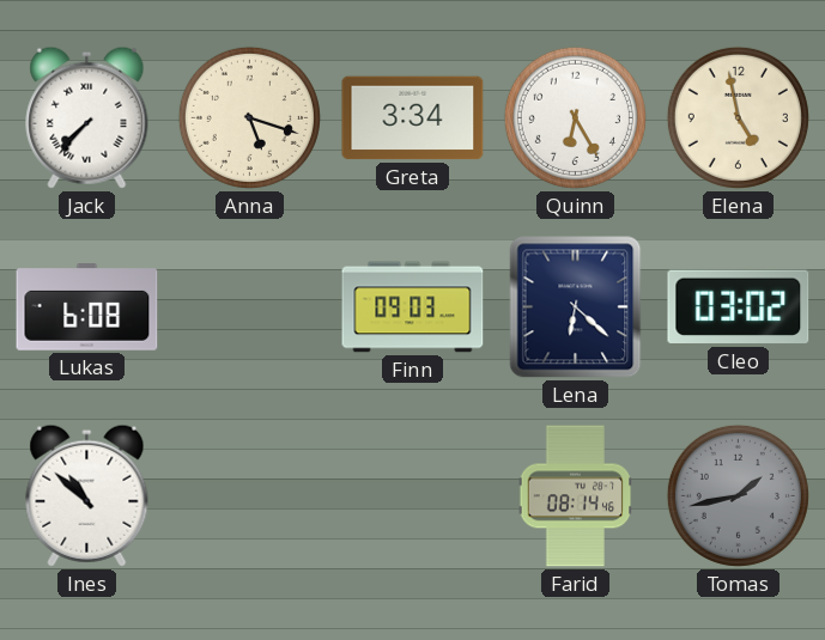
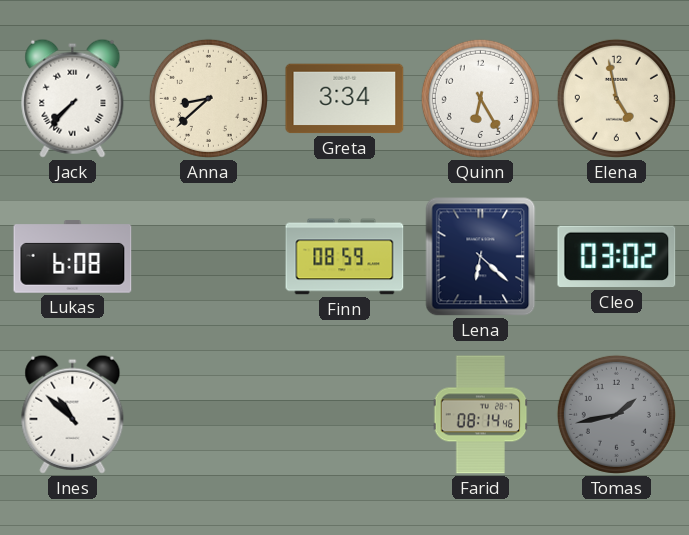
Anna: 5:18 -> 8:38
Finn: 09:03 -> 08:59
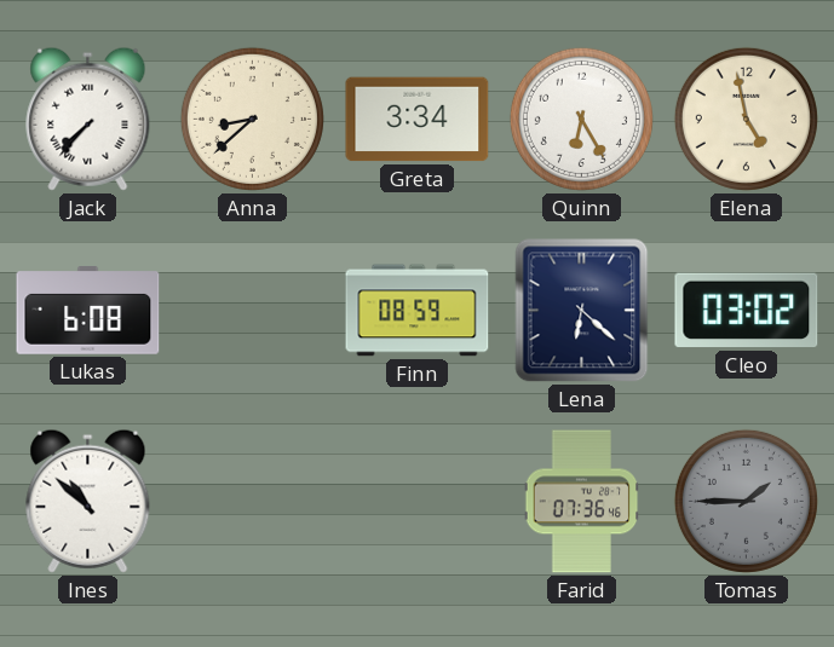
Farid: 08:14 -> 07:36
Tomas: 1:43 -> 1:45
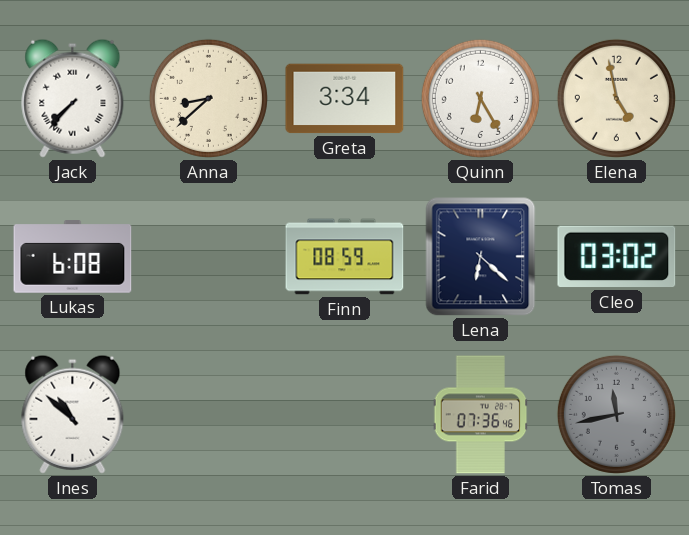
Tomas: 1:45 -> 11:43
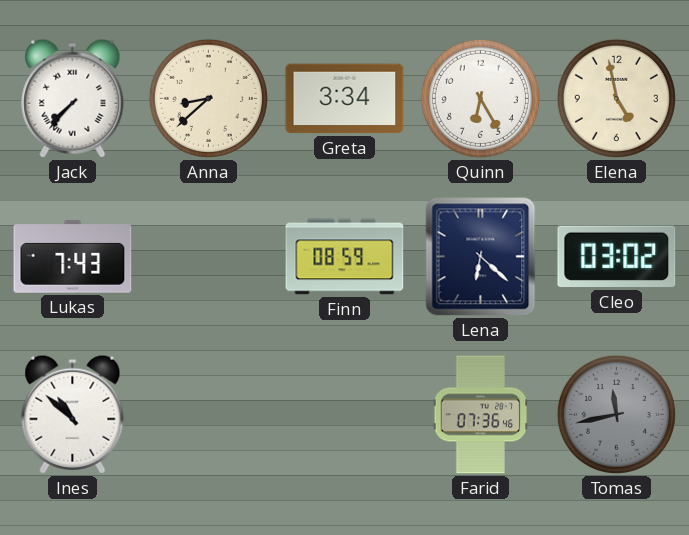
Lukas: 6:08 -> 7:43
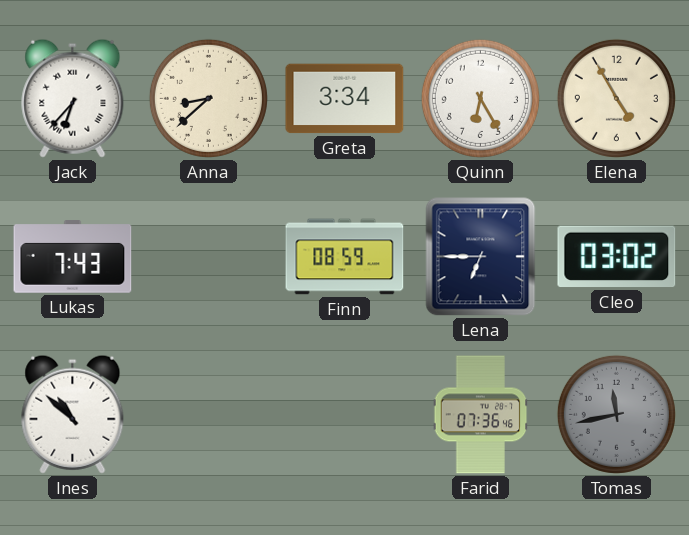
Jack: 7:37 -> 6:37
Elena: 4:58 -> 4:55
Lena: 6:22 -> 6:45
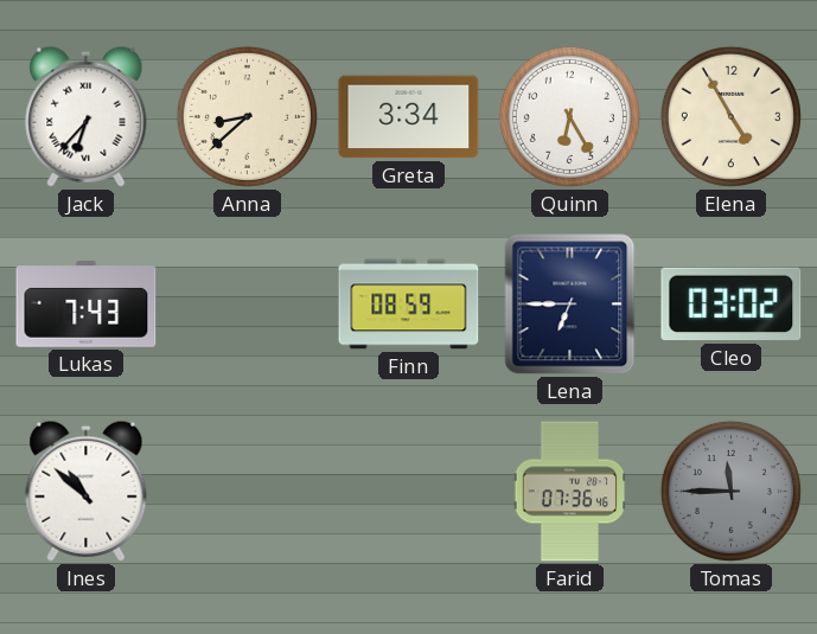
Tomas: 11:43 -> 11:45
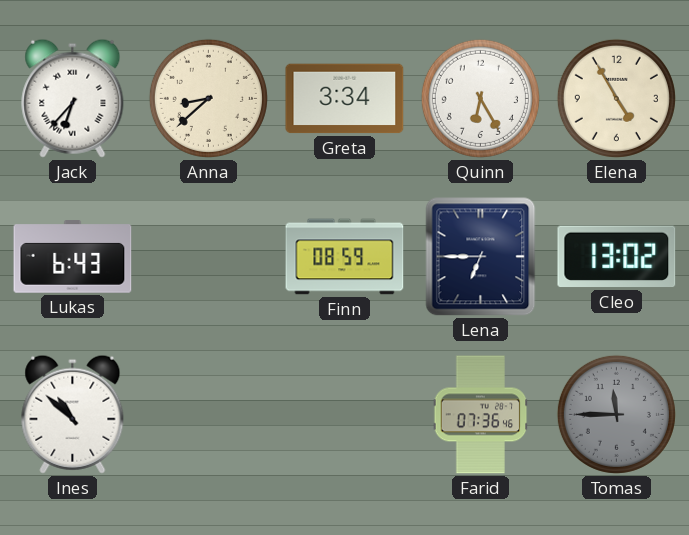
Lukas: 7:43 -> 6:43
Cleo: 03:02 -> 13:02
